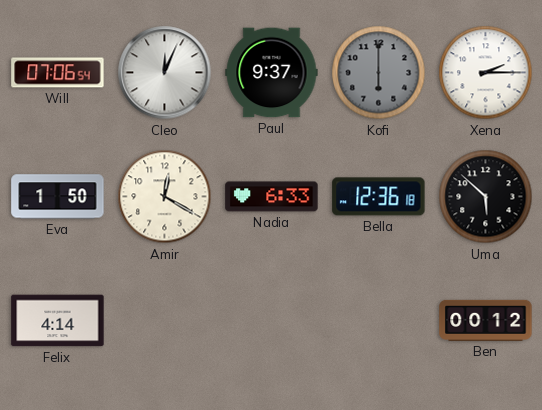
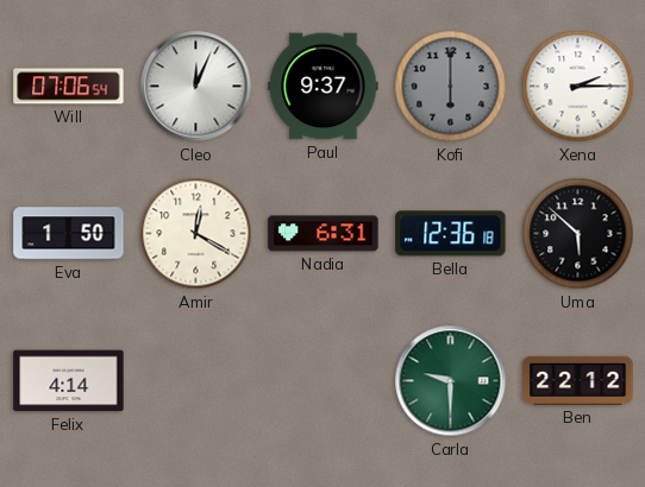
Nadia: 6:33 -> 6:31
Carla: none -> 9:30
Ben: 00:12 -> 22:12
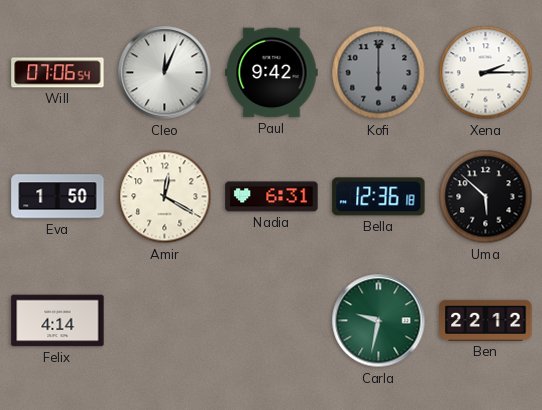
Paul: 9:37 -> 9:42
Carla: 9:30 -> 9:32
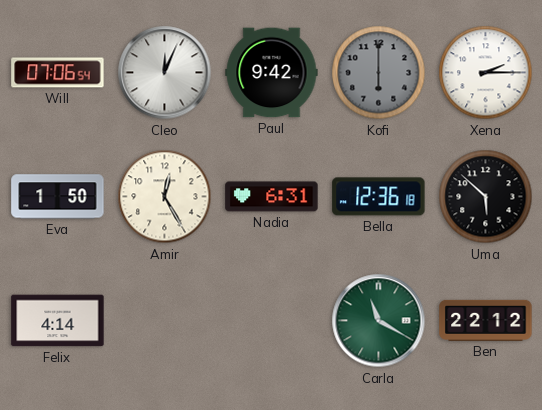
Amir: 12:20 -> 12:25
Carla: 9:32 -> 11:20
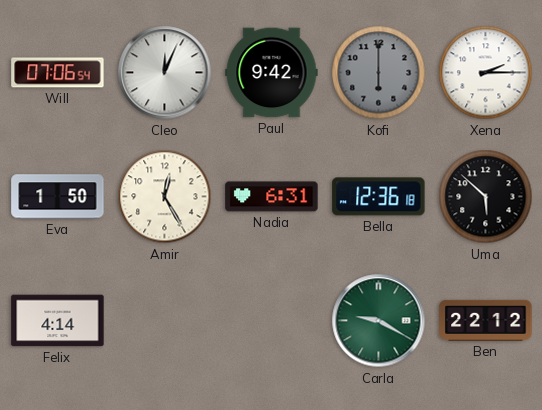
Carla: 11:20 -> 9:20
